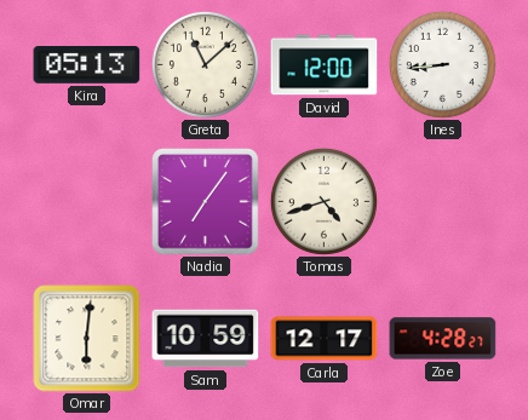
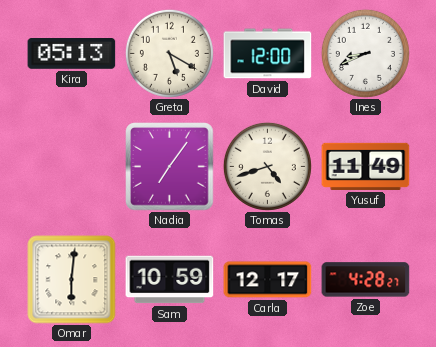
Greta: 11:08 -> 5:20
Ines: 8:44 -> 8:41
Yusuf: none -> 11:49
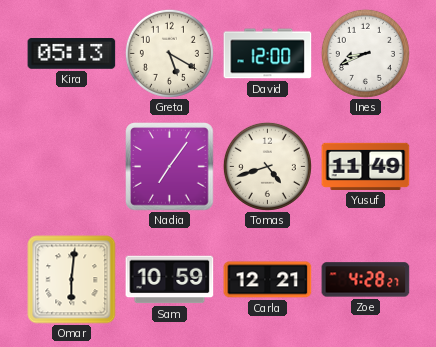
Carla: 12:17 -> 12:21
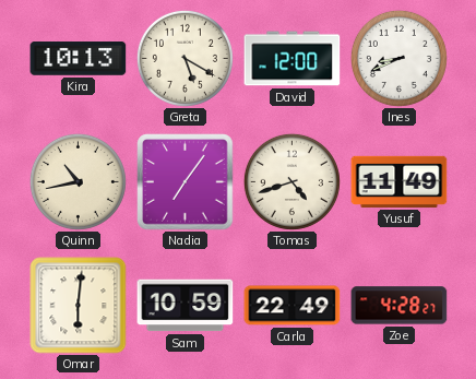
Kira: 05:13 -> 10:13
Quinn: none -> 10:43
Carla: 12:21 -> 22:49
